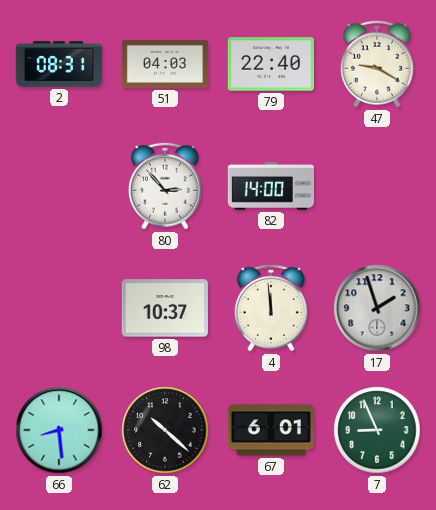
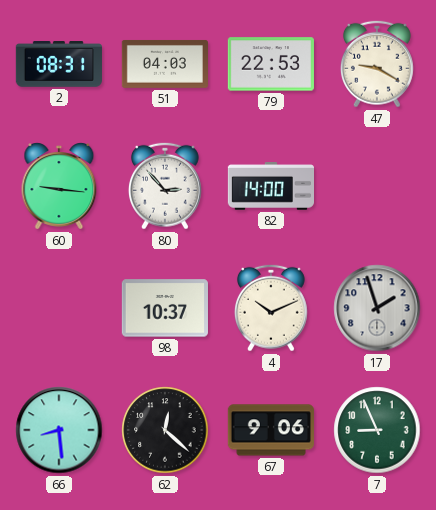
79: 22:40 -> 22:53
60: none -> 9:16
4: 11:59 -> 10:11
62: 10:22 -> 12:22
67: 6:01 -> 9:06
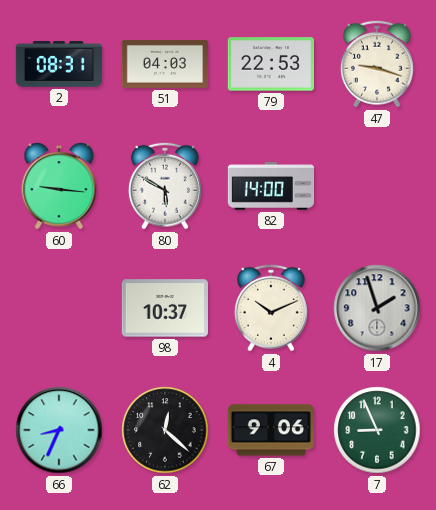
47: 9:20 -> 9:18
80: 2:53 -> 5:50
66: 8:29 -> 8:34
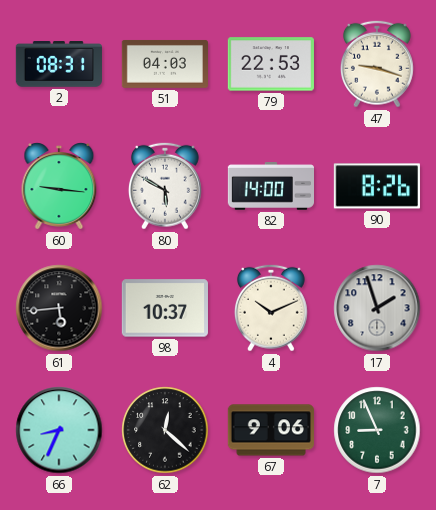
90: none -> 8:26
61: none -> 5:44
